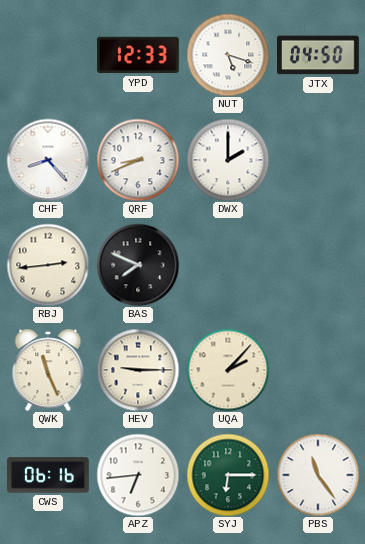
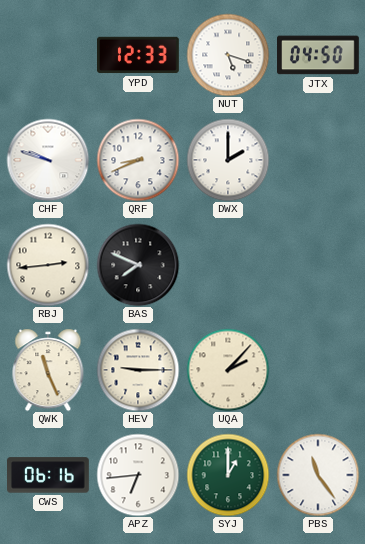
CHF: 8:23 -> 9:48
SYJ: 6:15 -> 1:00
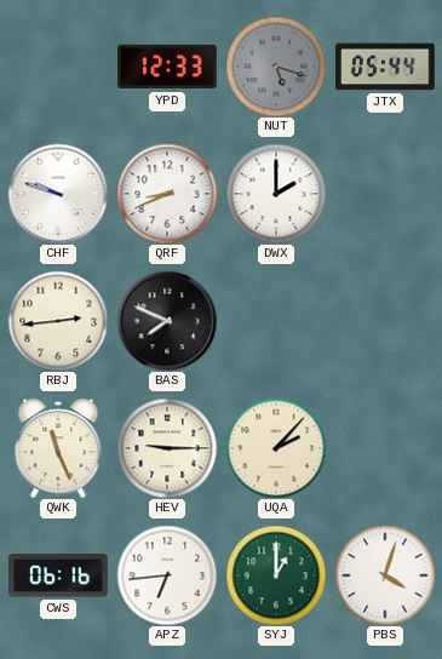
NUT dial: white -> grey
JTX: 04:50 -> 05:44
PBS: 11:24 -> 4:03
